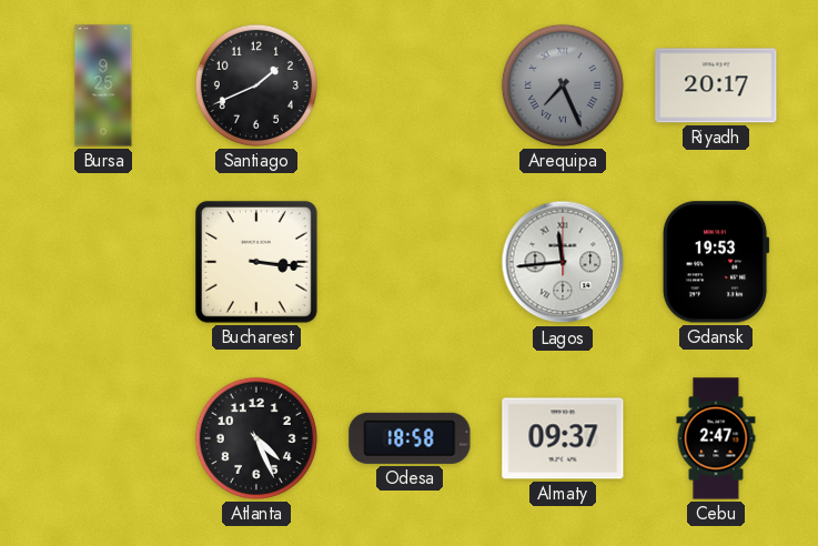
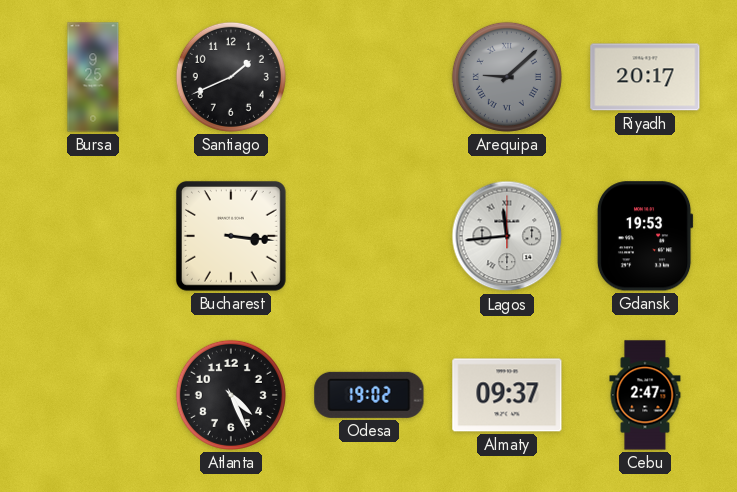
Arequipa: 7:26 -> 9:08
Odesa: 18:58 -> 19:02
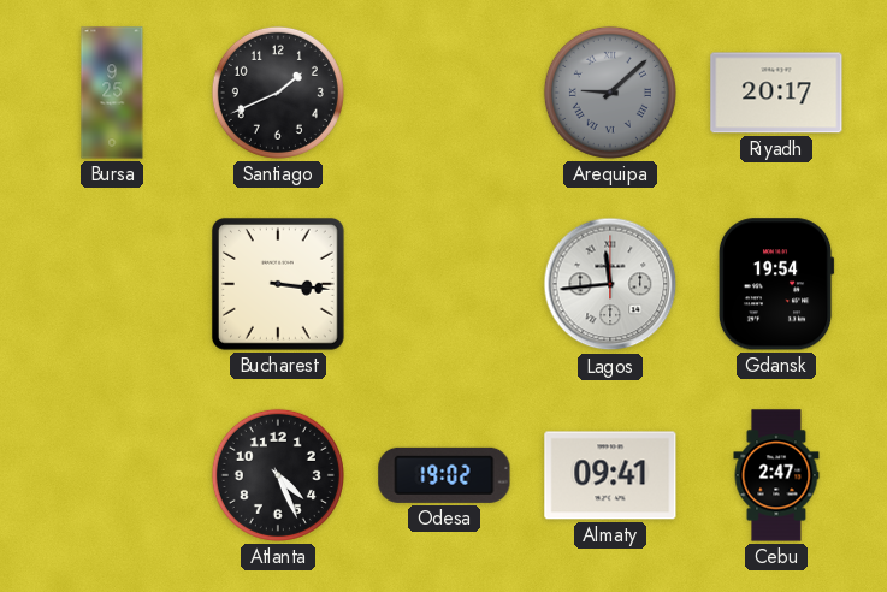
Gdansk: 19:53 -> 19:54
Almaty: 09:37 -> 09:41
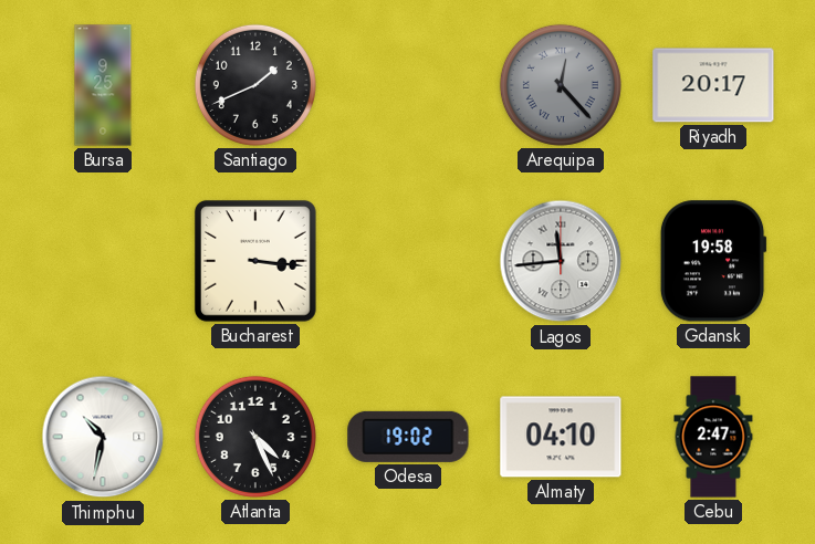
Arequipa: 9:08 -> 12:23
Gdansk: 19:54 -> 19:58
Thimphu: none -> 10:32
Almaty: 09:41 -> 04:10
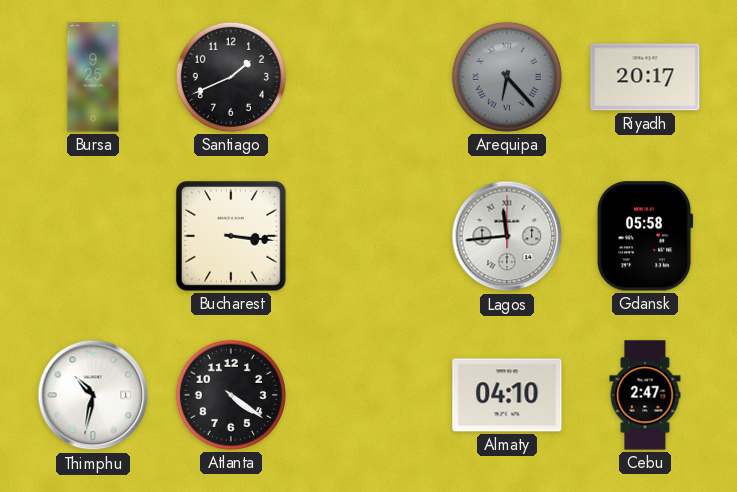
Arequipa: 12:23 -> 6:23
Gdansk: 19:58 -> 05:58
Atlanta: 4:26 -> 4:21
Odesa: 19:02 -> none
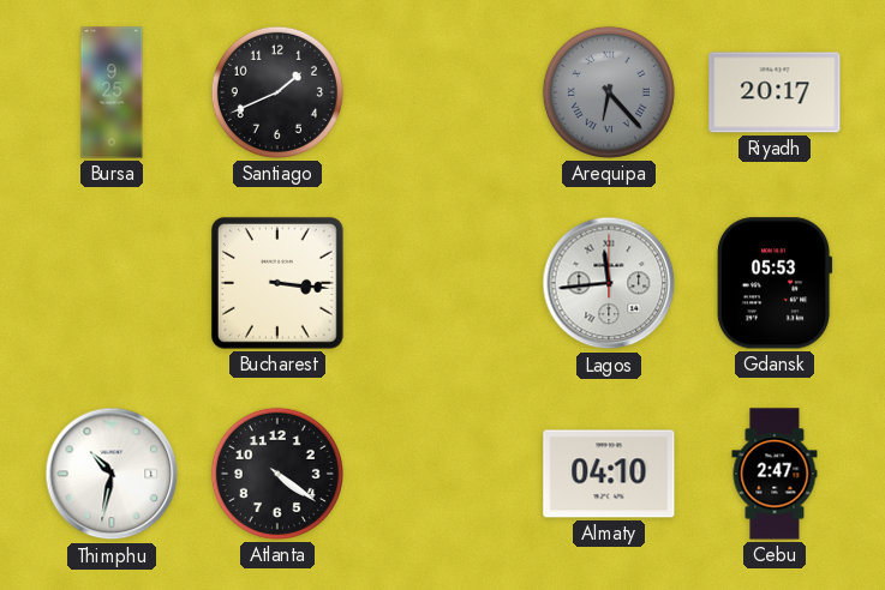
Gdansk: 05:58 -> 05:53
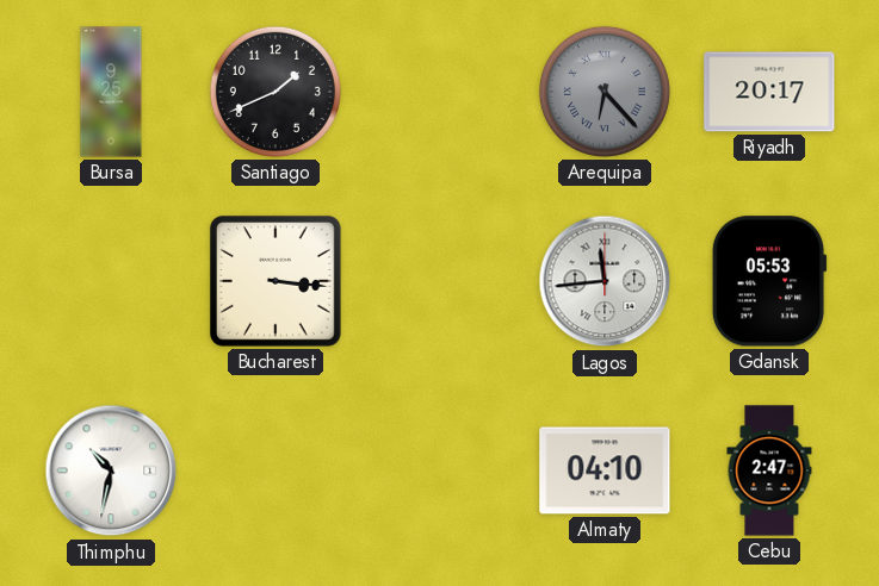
Atlanta: 4:21 -> none
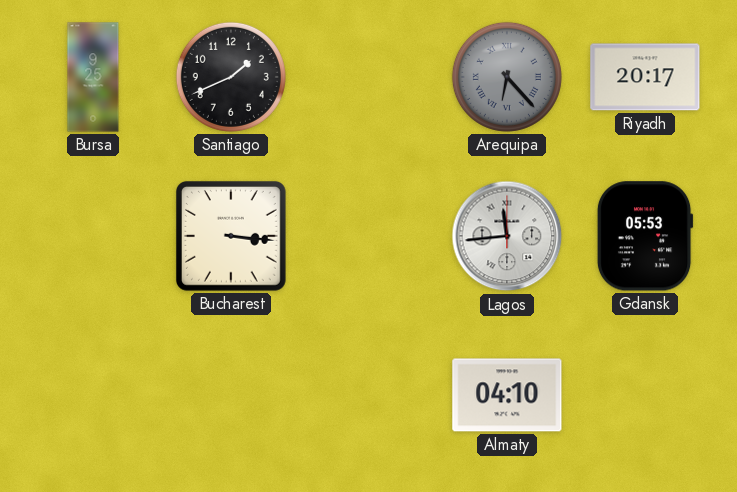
Thimphu: 10:32 -> none
Cebu: 2:47 -> none
